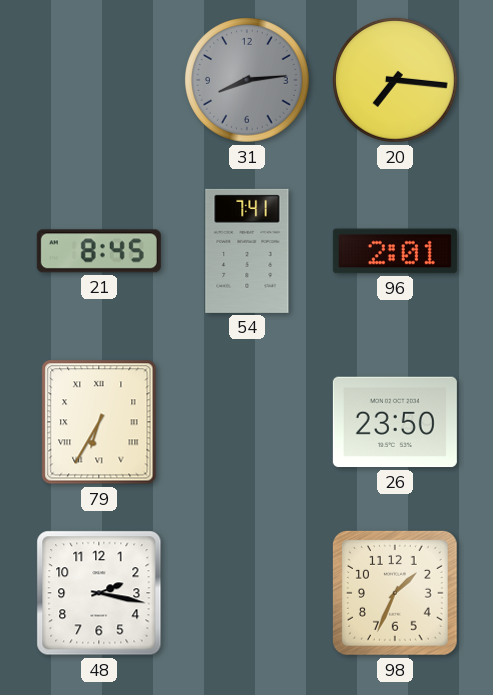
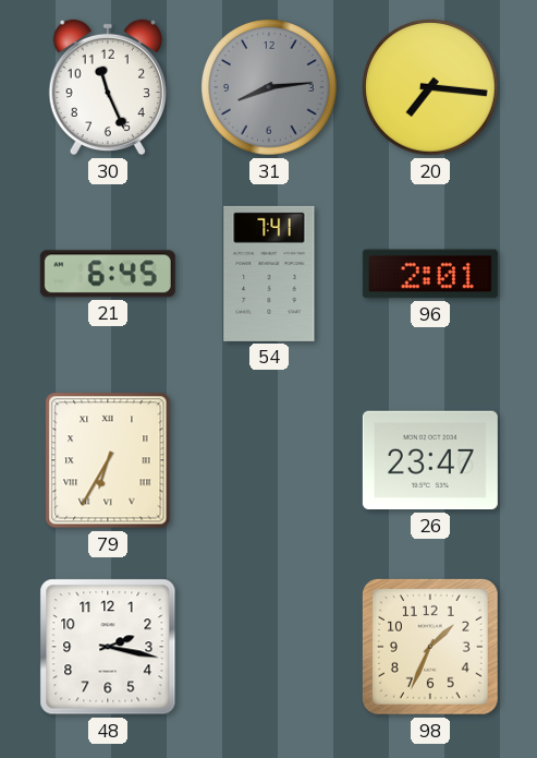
30: none -> 11:26
21: 8:45 -> 6:45
26: 23:50 -> 23:47
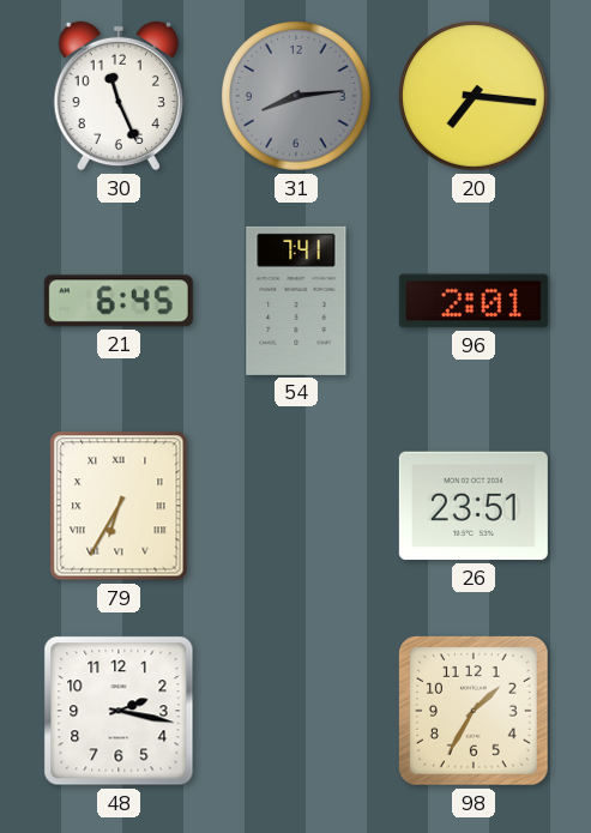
26: 23:47 -> 23:51
98: 1:34 -> 1:35
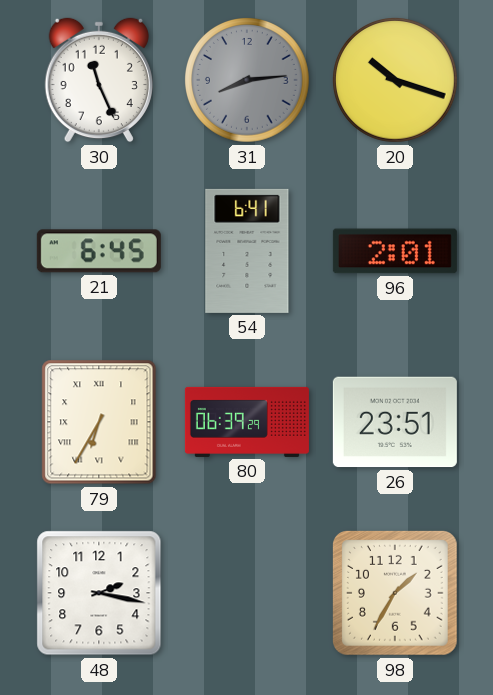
20: 7:16 -> 10:18
54: 7:41 -> 6:41
80: none -> 06:39
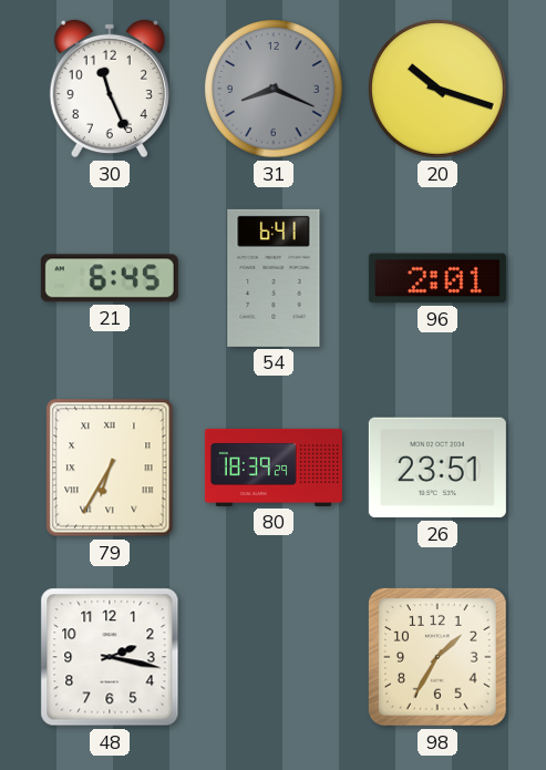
31: 8:14 -> 8:19
80: 06:39 -> 18:39
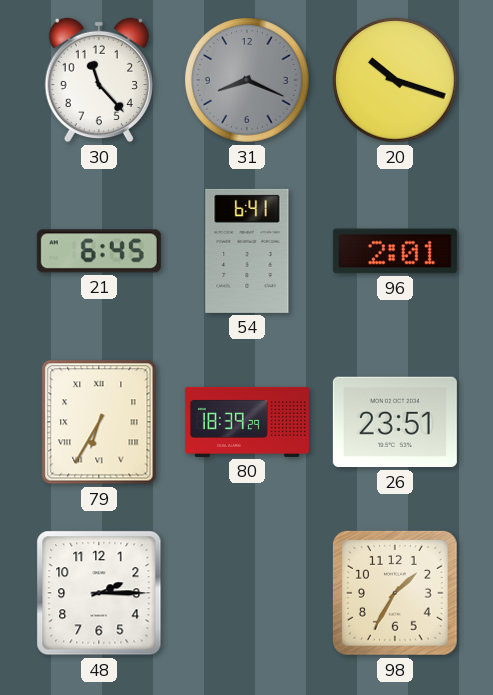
30: 11:26 -> 11:23
48: 2:17 -> 2:15
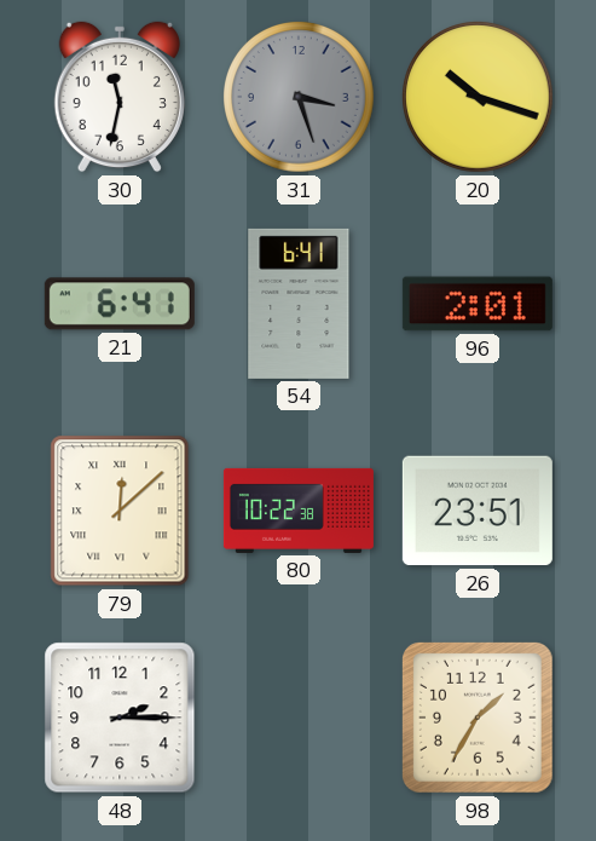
30: 11:23 -> 11:32
31: 8:19 -> 3:27
21: 6:45 -> 6:41
79: 6:35 -> 12:08
80: 18:39 -> 10:22
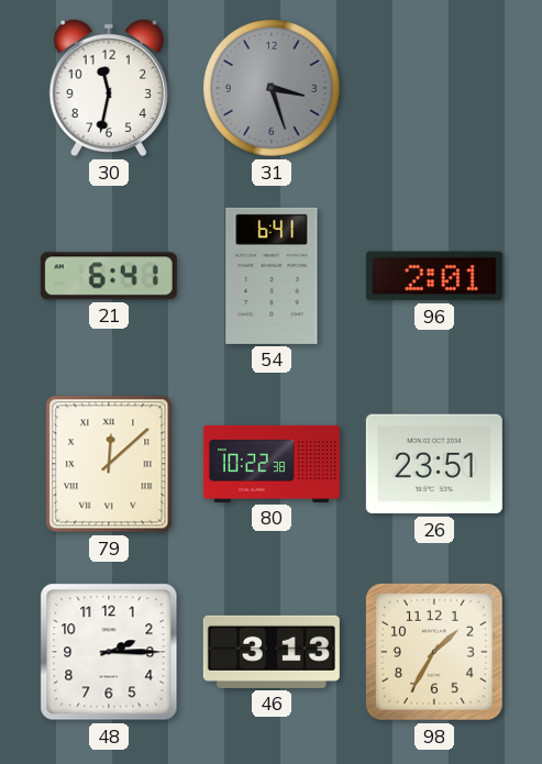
20: 10:18 -> none
46: none -> 3:13
